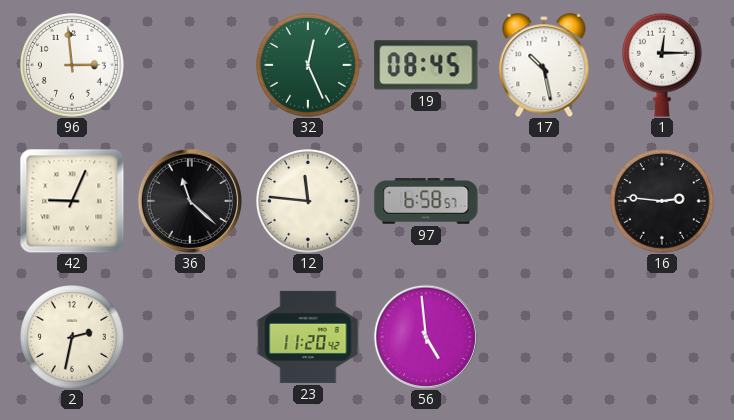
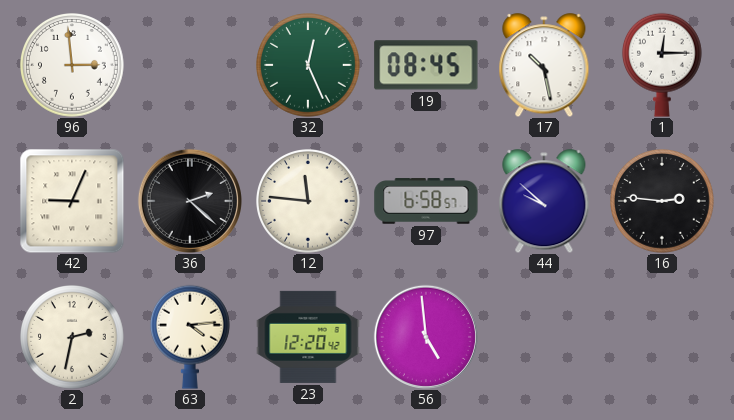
36: 11:22 -> 2:22
44: none -> 9:52
63: none -> 4:14
23: 11:20 -> 12:20
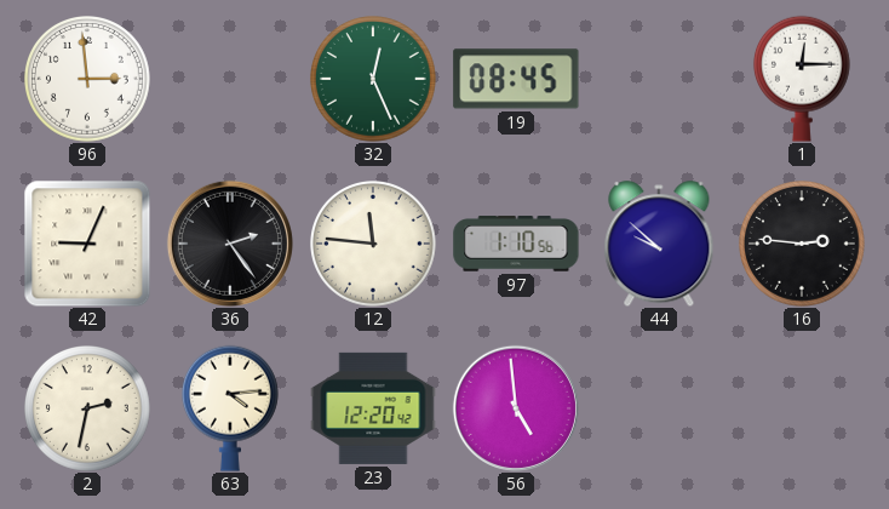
17: 10:28 -> none
36: 2:22 -> 2:24
97: 6:58 -> 1:10
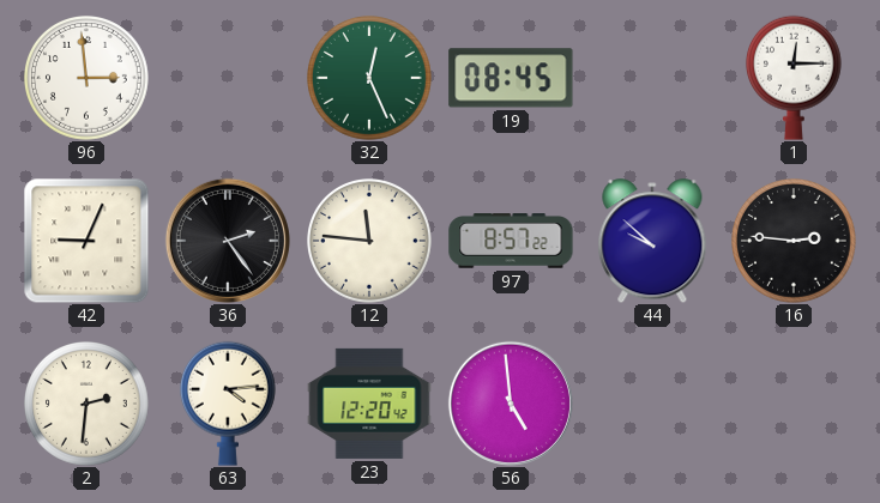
97: 1:10 -> 8:57
2: 2:32 -> 2:31
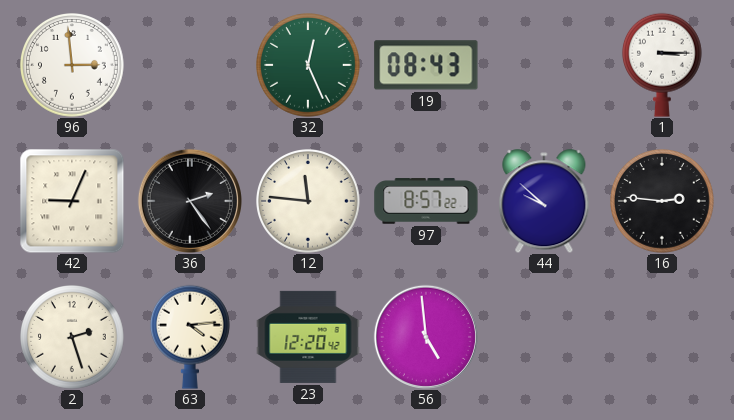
19: 08:45 -> 08:43
1: 12:15 -> 3:15
2: 2:31 -> 2:27
